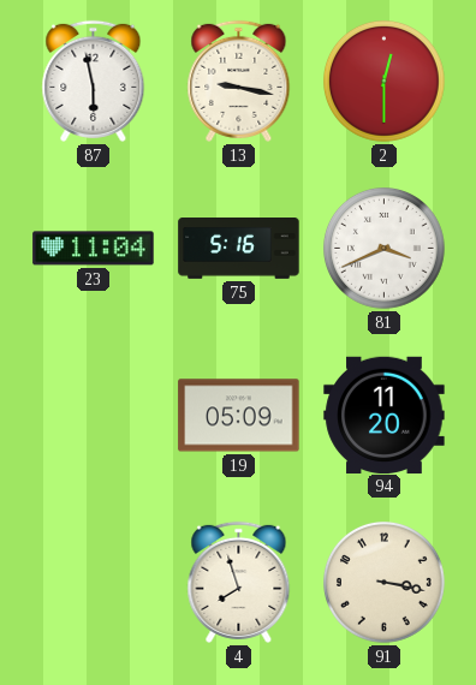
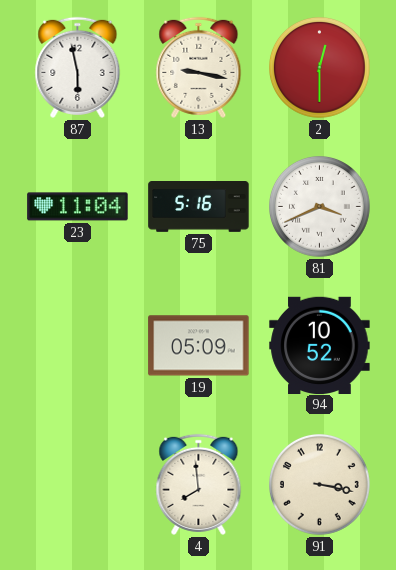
94: 11:20 -> 10:52
4: 7:57 -> 7:59
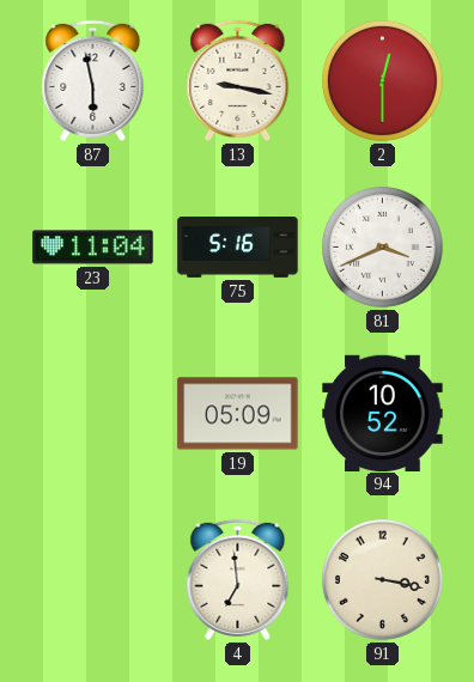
4: 7:59 -> 6:59
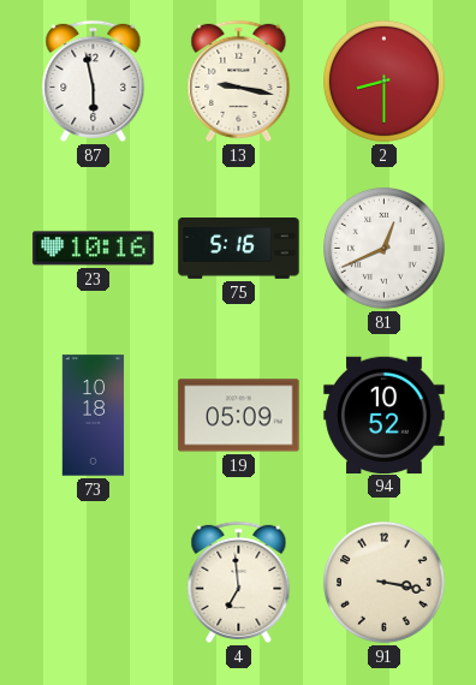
2: 12:30 -> 8:30
23: 11:04 -> 10:16
81: 3:41 -> 12:41
73: none -> 10:18
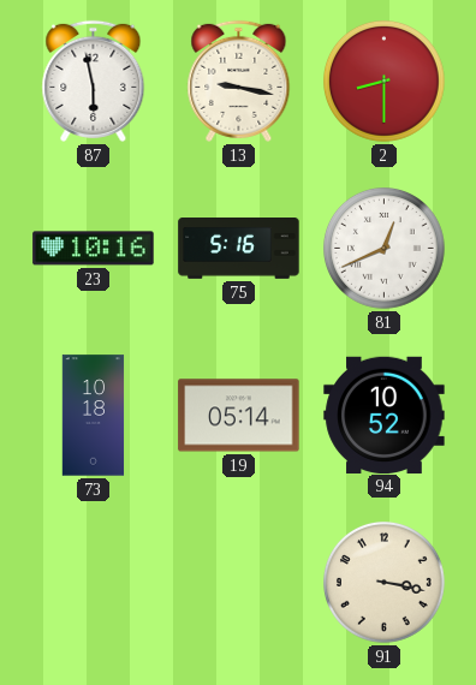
19: 05:09 -> 05:14
4: 6:59 -> none
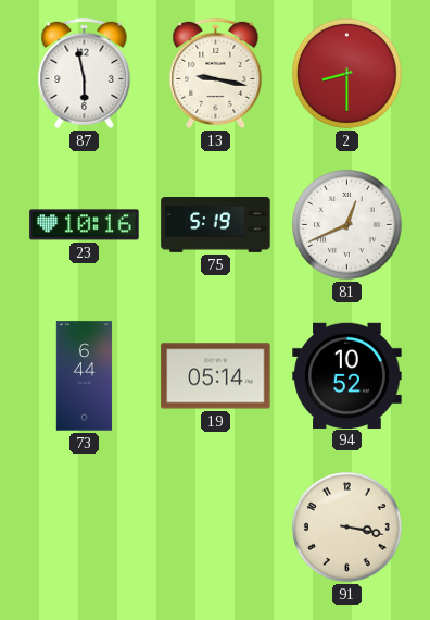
75: 5:16 -> 5:19
73: 10:18 -> 6:44
